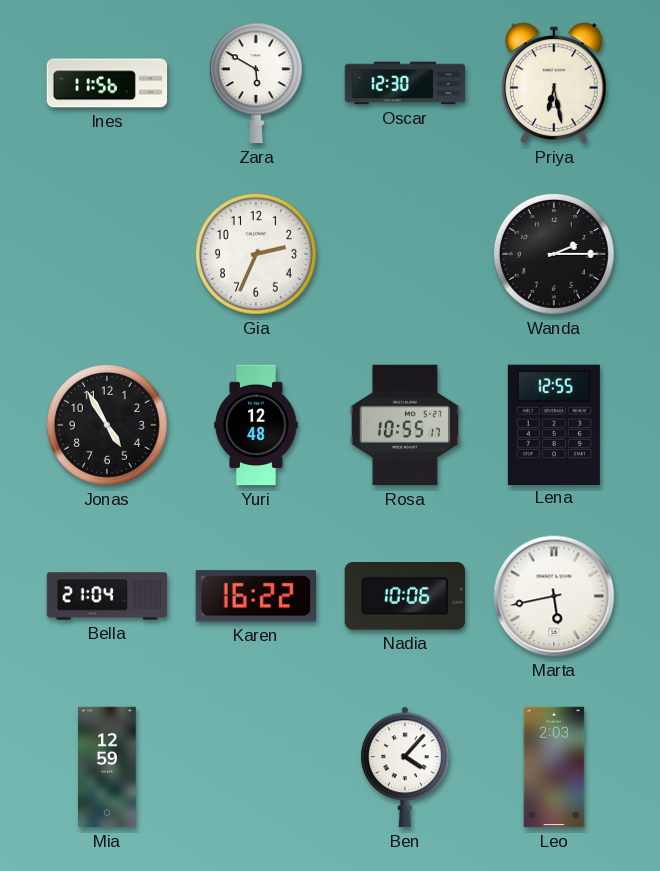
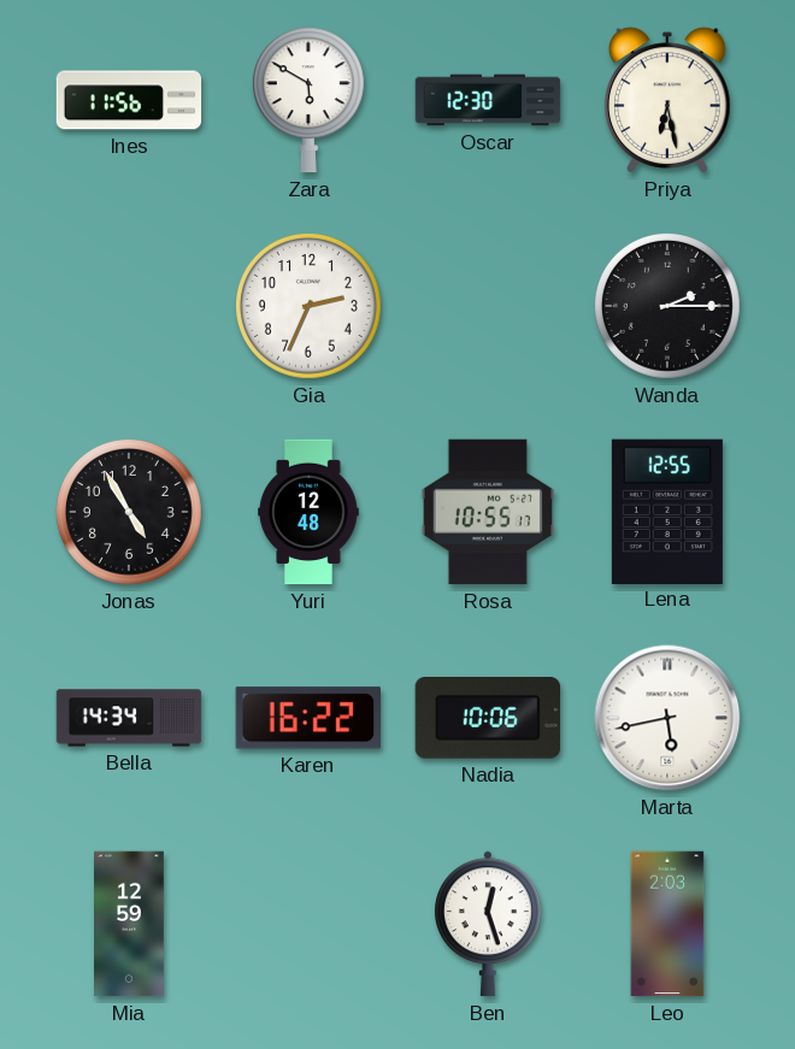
Bella: 21:04 -> 14:34
Ben: 4:07 -> 12:27
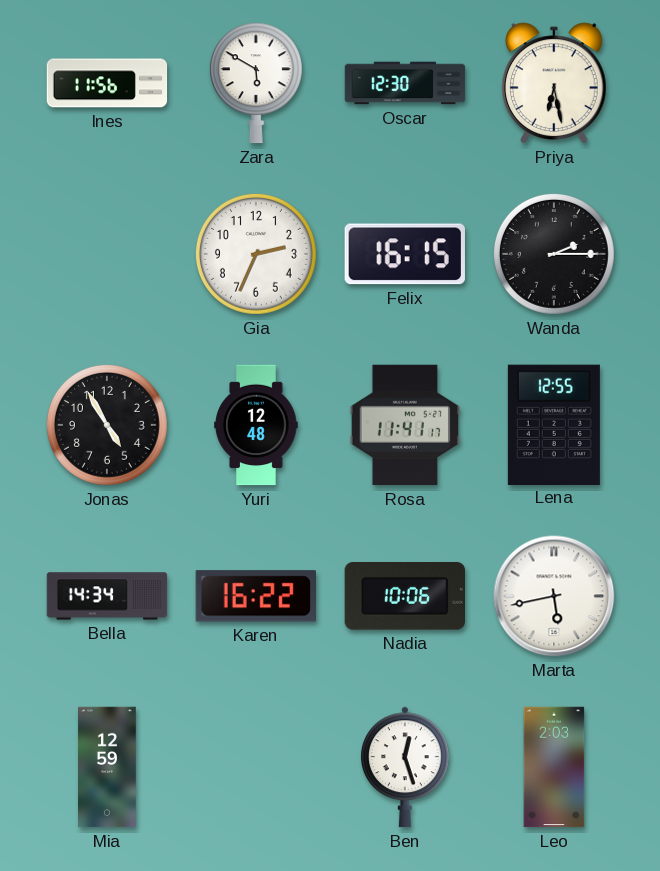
Felix: none -> 16:15
Rosa: 10:55 -> 11:41
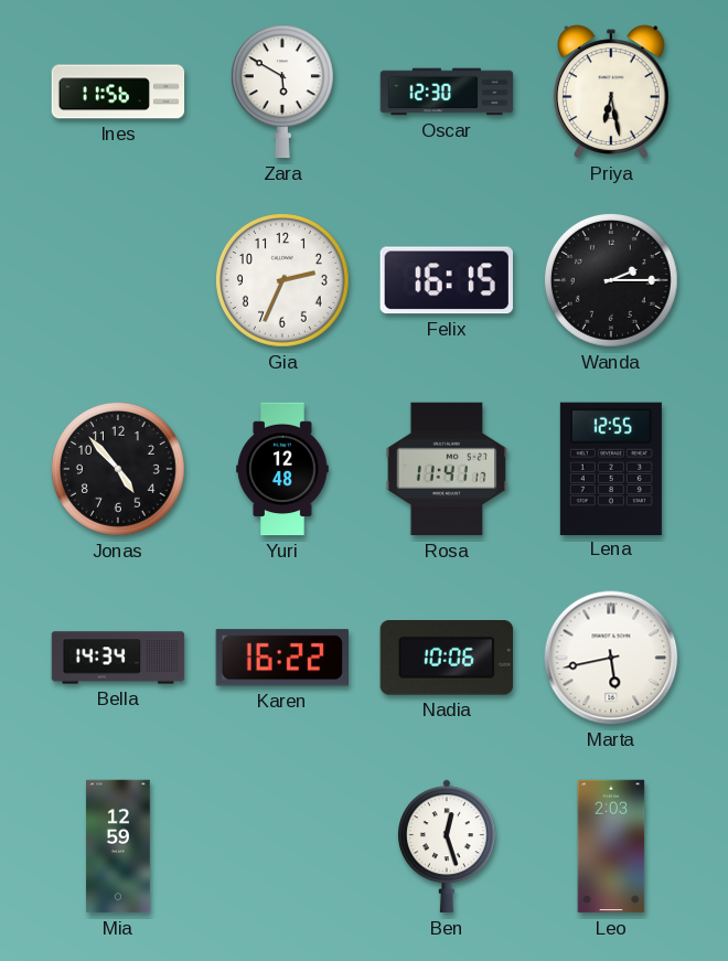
Jonas: 4:55 -> 4:53
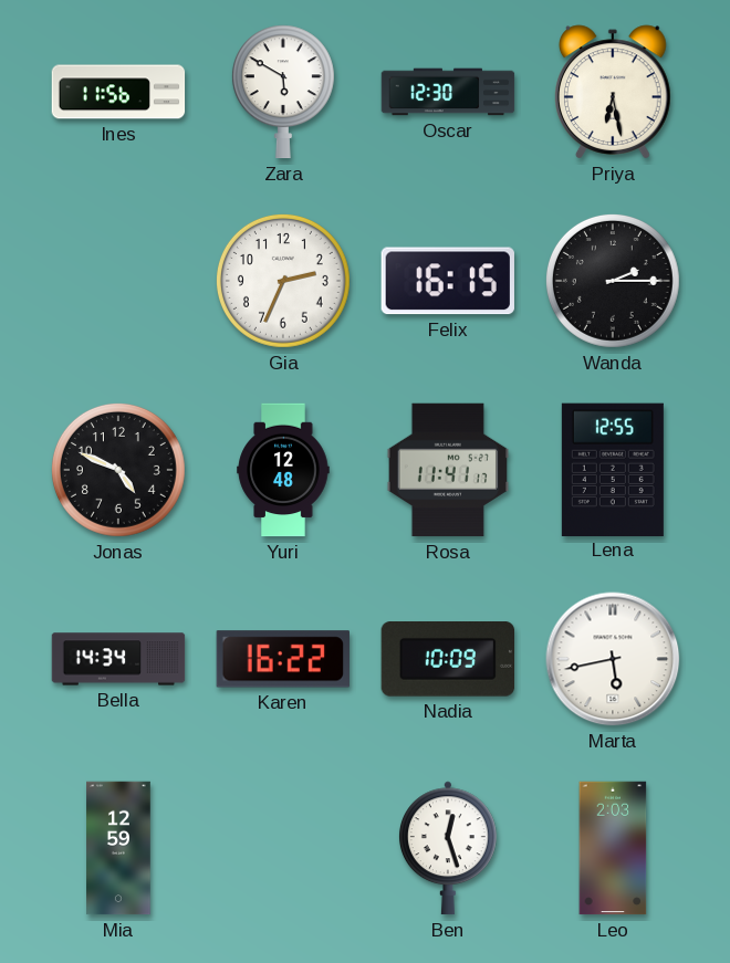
Jonas: 4:53 -> 4:49
Nadia: 10:06 -> 10:09
